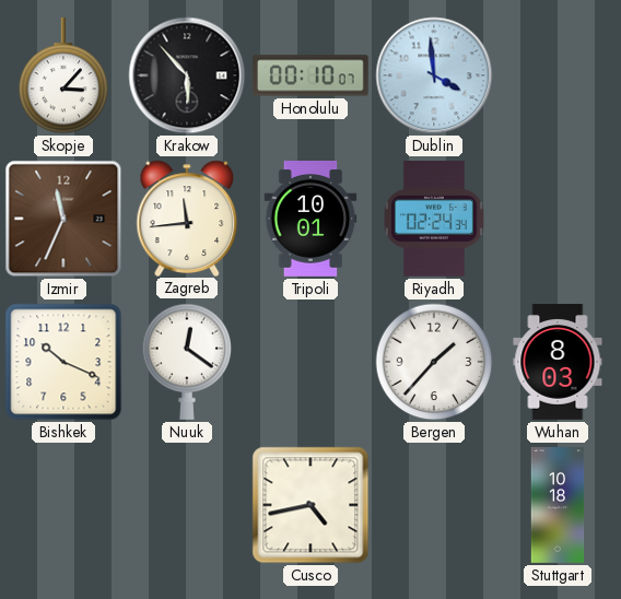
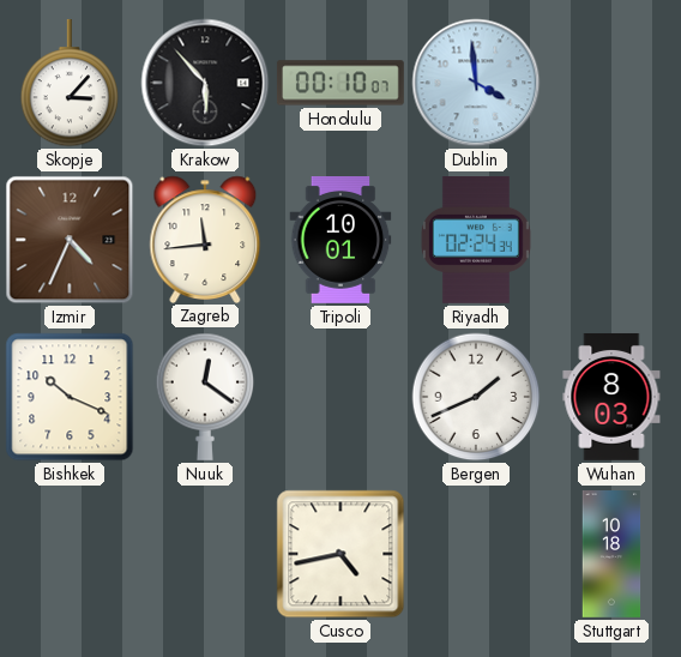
Izmir: 11:34 -> 4:34
Bergen: 1:37 -> 1:41
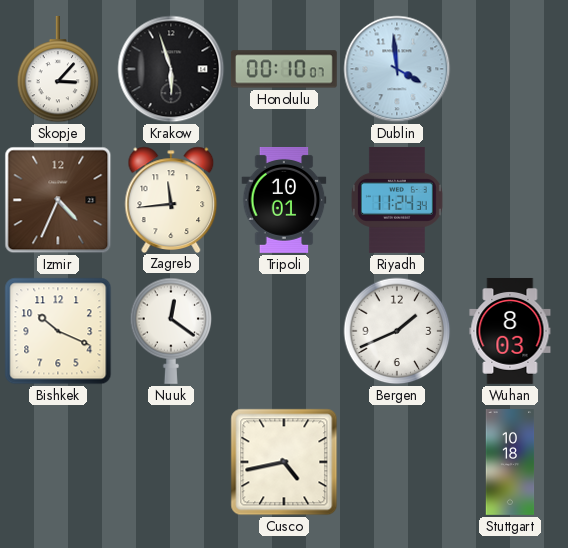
Krakow: 5:53 -> 5:57
Riyadh: 02:24 -> 11:24
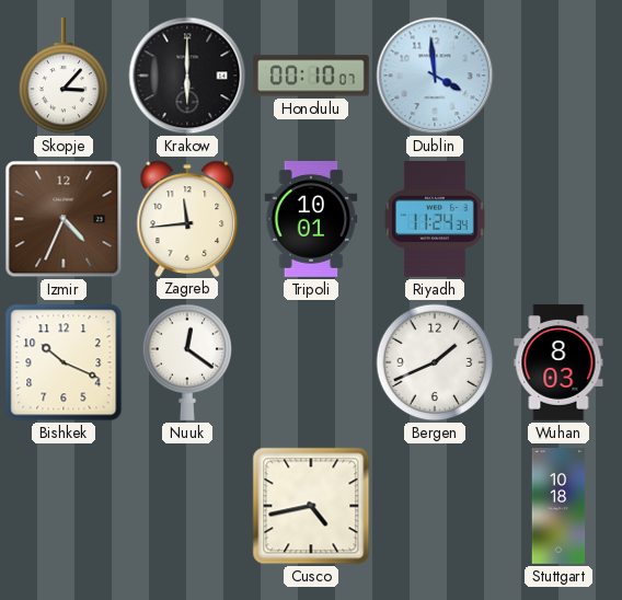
Krakow: 5:57 -> 6:00
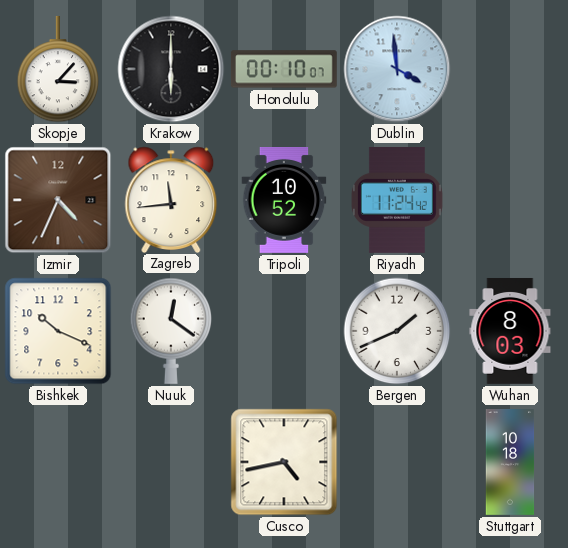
Tripoli: 10:01 -> 10:52
Riyadh: 11:24:34 -> 11:24:42
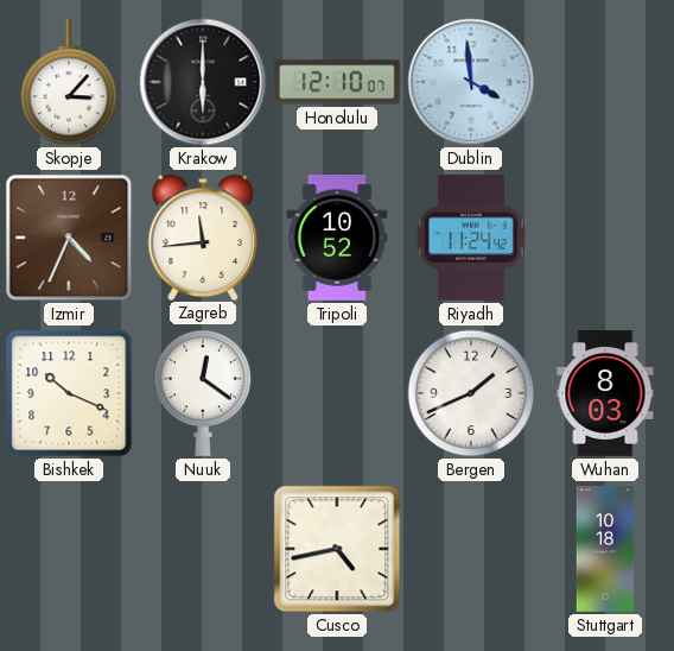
Honolulu: 00:10 -> 12:10
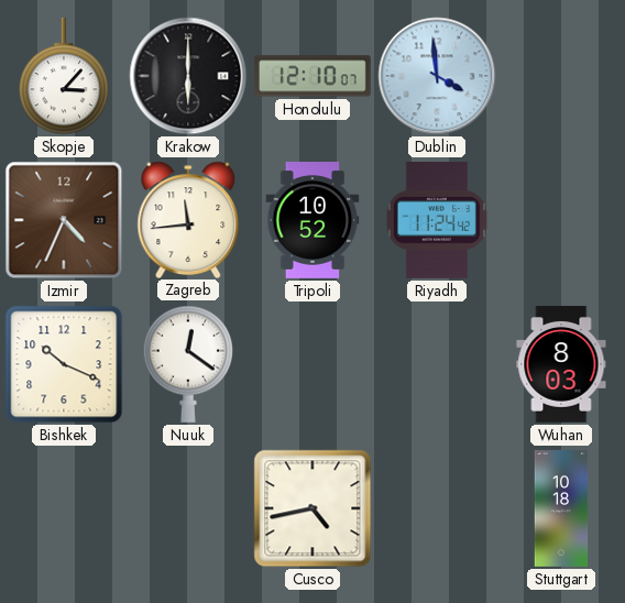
Bergen: 1:41 -> none
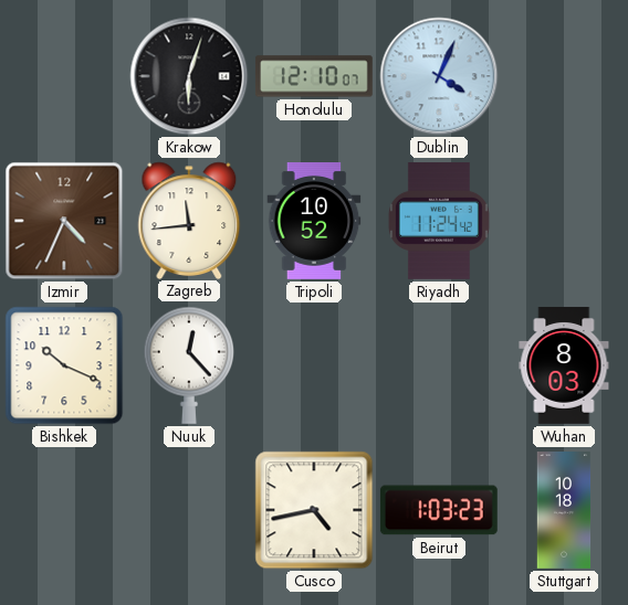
Skopje: 3:07 -> none
Krakow: 6:00 -> 6:03
Dublin: 3:59 -> 4:04
Nuuk: 12:21 -> 12:23
Beirut: none -> 1:03
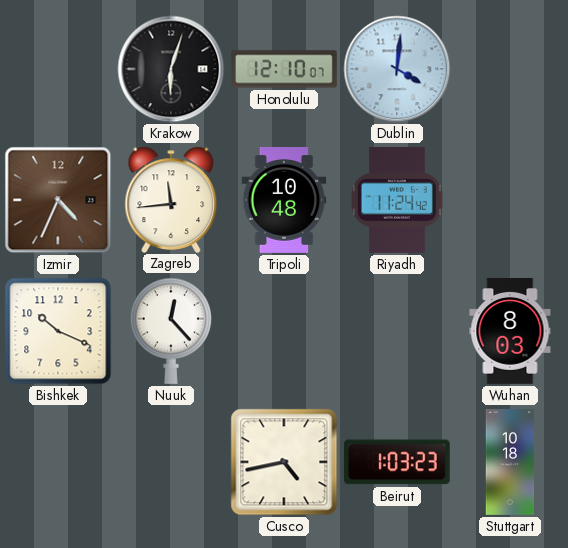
Dublin: 4:04 -> 4:01
Tripoli: 10:52 -> 10:48
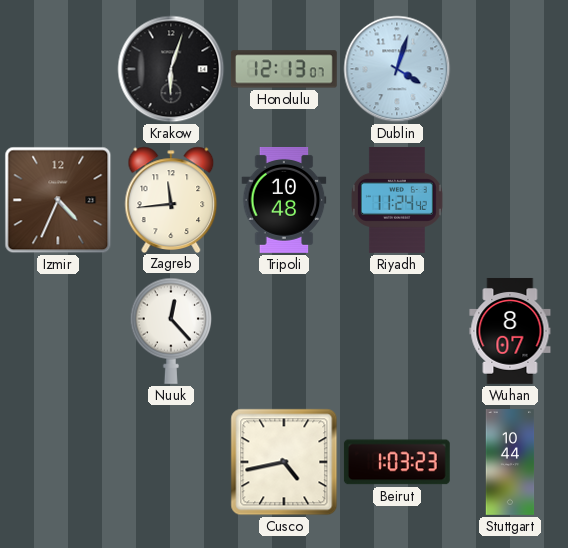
Honolulu: 12:10 -> 12:13
Dublin: 4:01 -> 4:03
Bishkek: 10:19 -> none
Wuhan: 8:03 -> 8:07
Stuttgart: 10:18 -> 10:44
